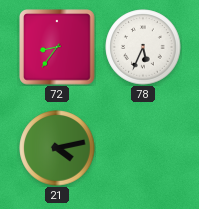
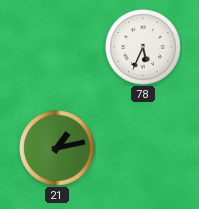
72: 8:36 -> none
21: 4:13 -> 1:13
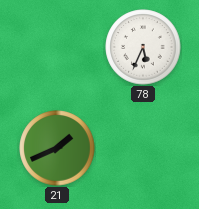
21: 1:13 -> 1:41
